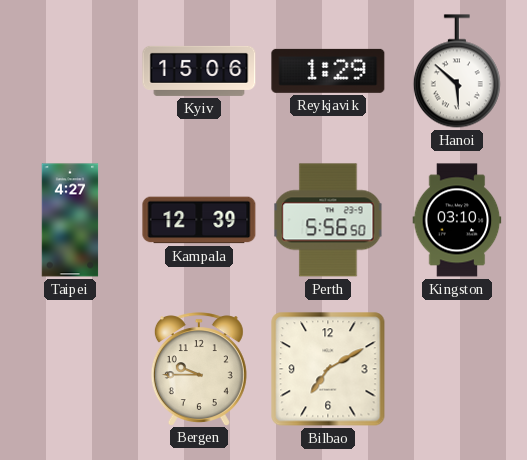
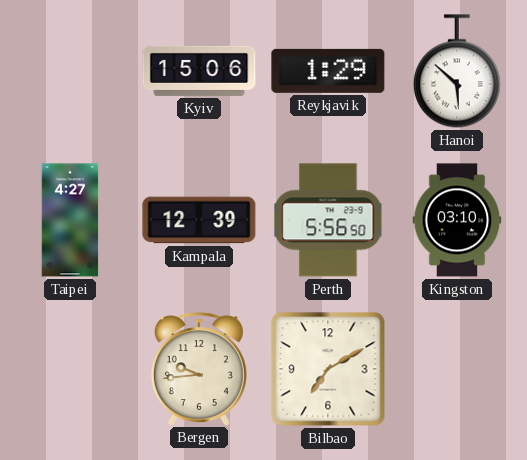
Bergen: 9:45 -> 9:44
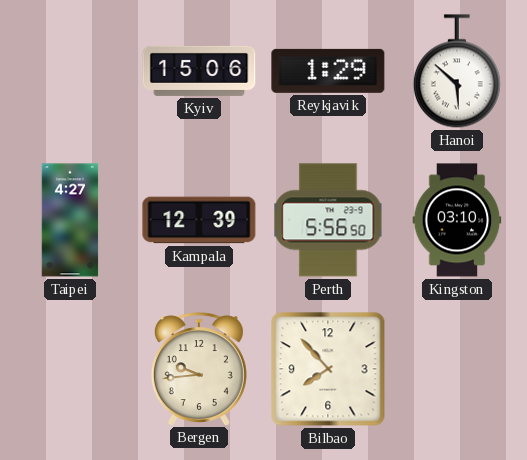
Bilbao: 7:10 -> 7:53
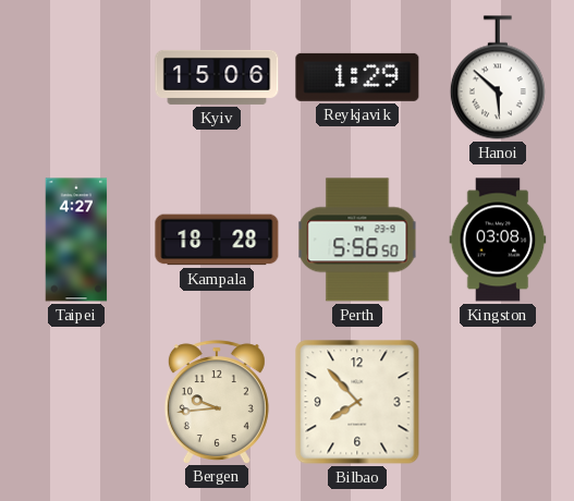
Kampala: 12:39 -> 18:28
Kingston: 03:10 -> 03:08
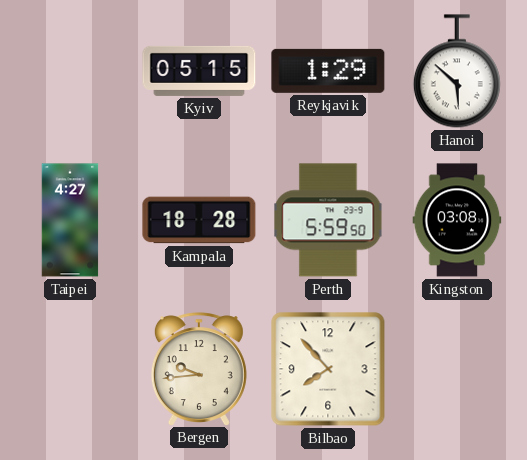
Kyiv: 15:06 -> 05:15
Perth: 5:56 -> 5:59
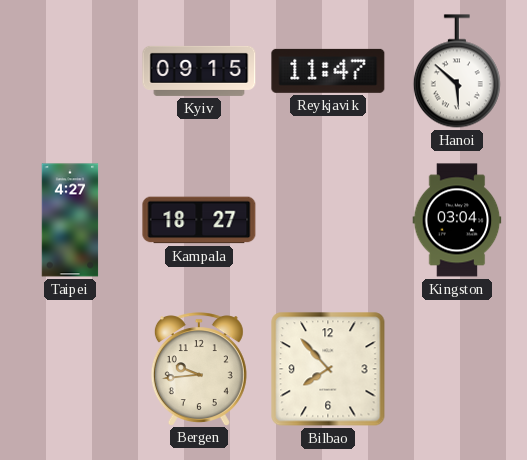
Kyiv: 05:15 -> 09:15
Reykjavik: 1:29 -> 11:47
Kampala: 18:28 -> 18:27
Perth: 5:59 -> none
Kingston: 03:08 -> 03:04
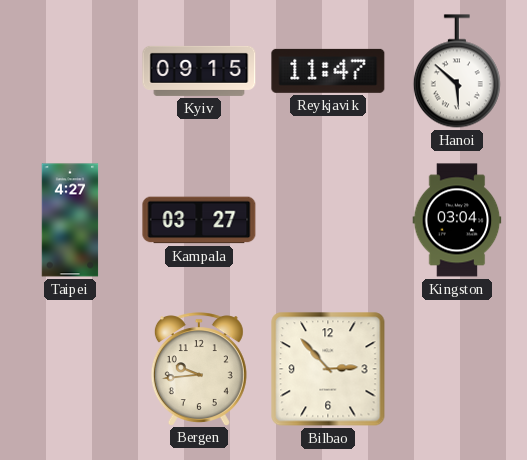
Kampala: 18:27 -> 03:27
Bilbao: 7:53 -> 2:53
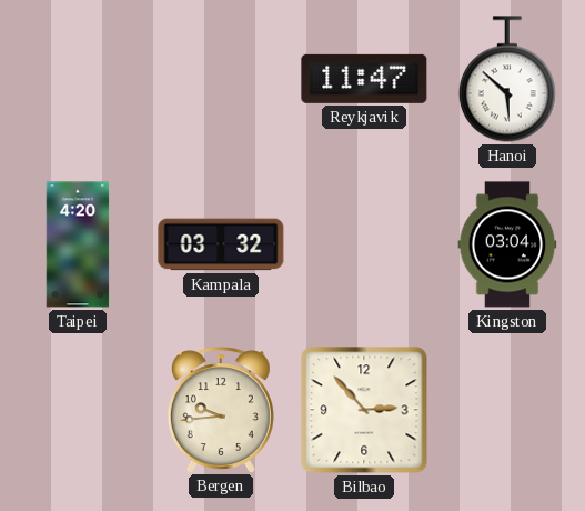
Kyiv: 09:15 -> none
Taipei: 4:27 -> 4:20
Kampala: 03:27 -> 03:32
